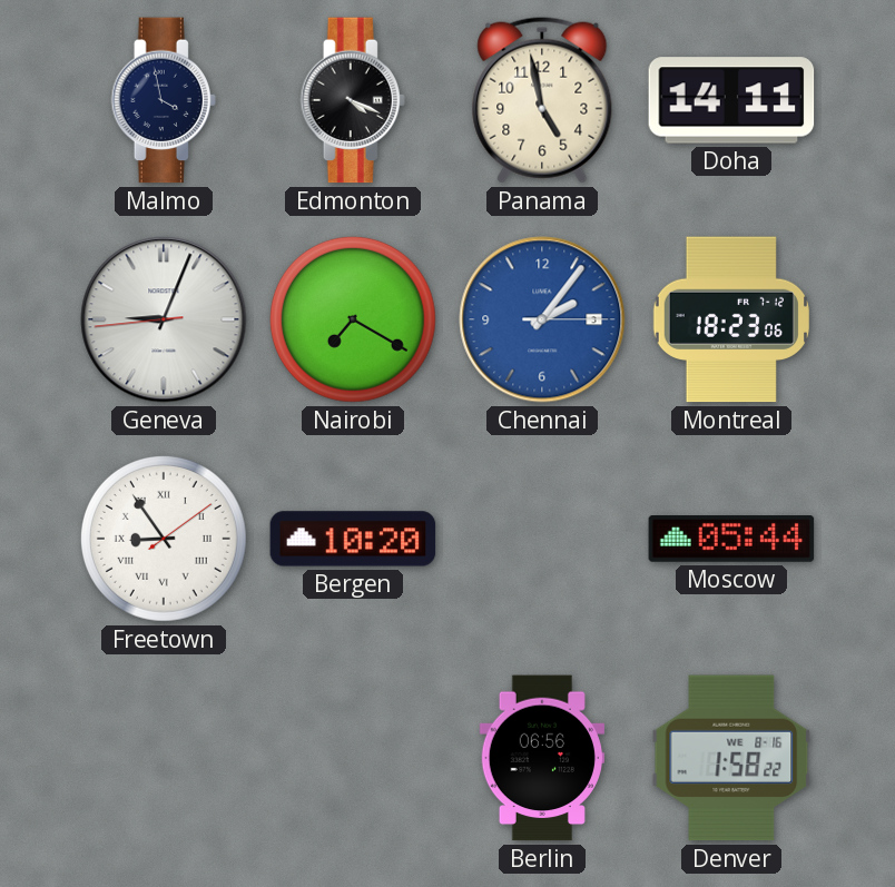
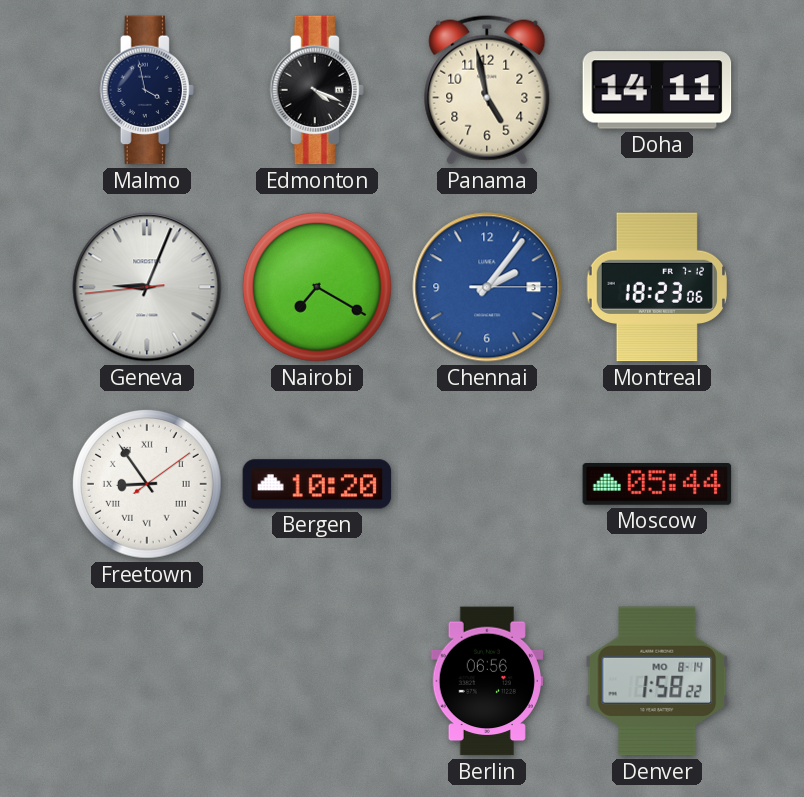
Denver date: WE 8-16 -> MO 8-14
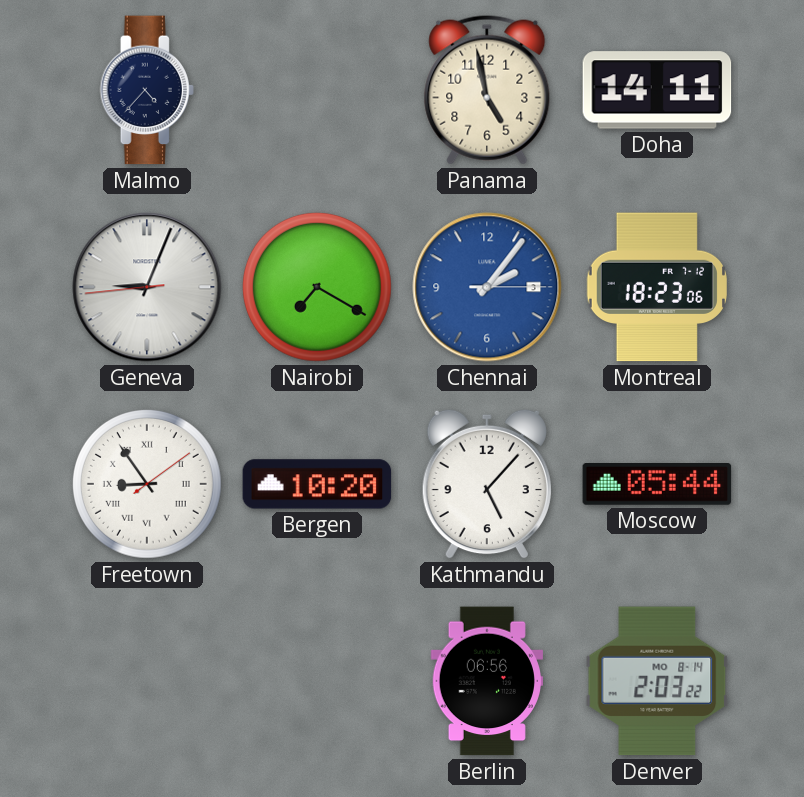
Malmo: 3:58 -> 4:37
Edmonton: 4:19 -> none
Kathmandu: none -> 5:07
Denver: 1:58 -> 2:03
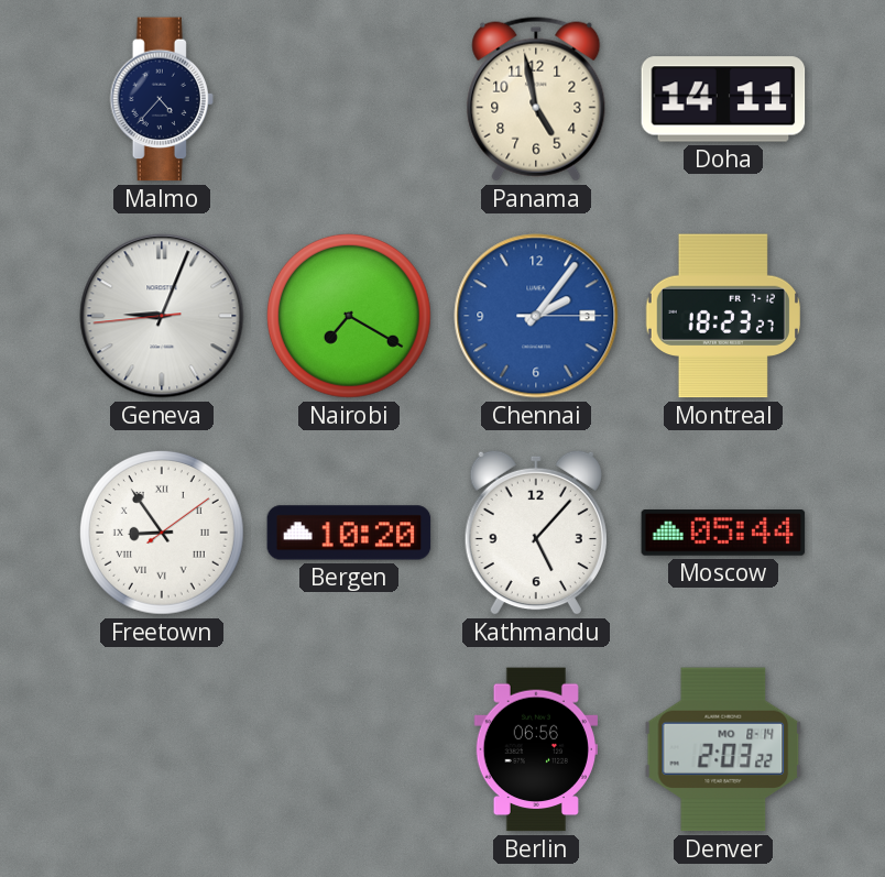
Montreal: 18:23:06 -> 18:23:27
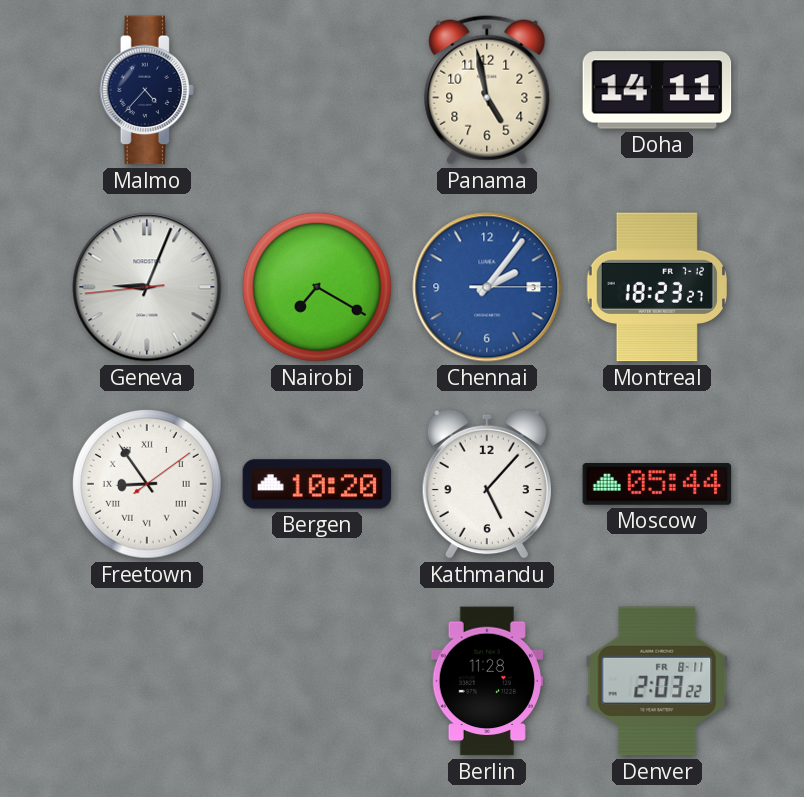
Berlin: 06:56 -> 11:28
Denver date: MO 8-14 -> FR 8-11
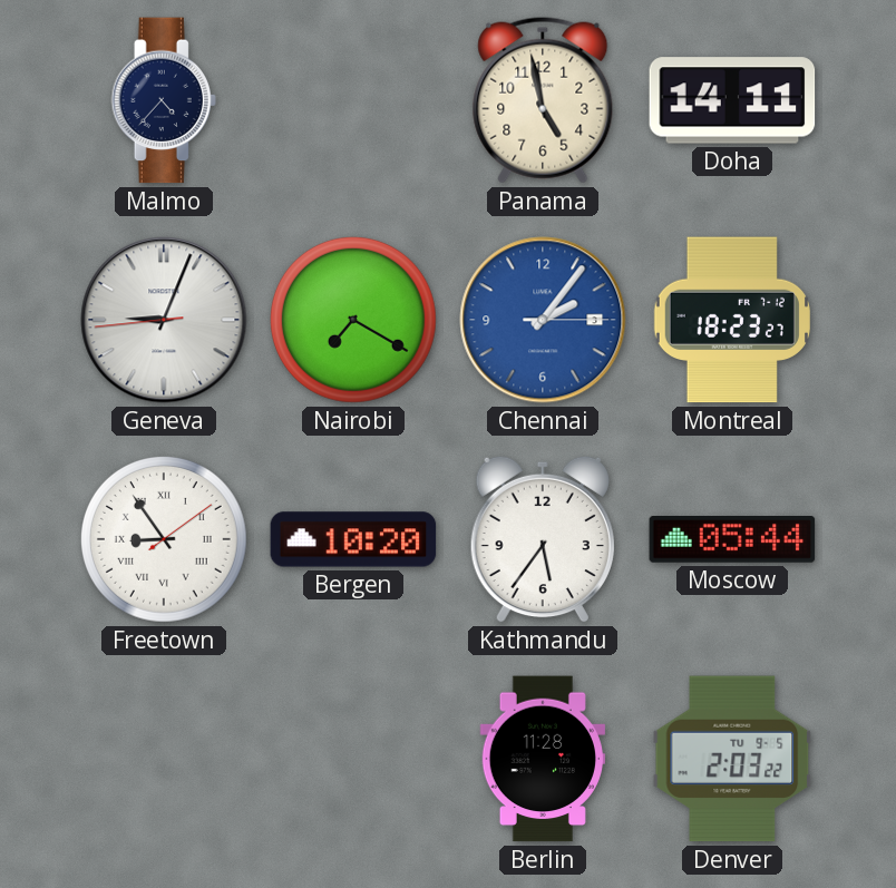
Kathmandu: 5:07 -> 5:36
Denver date: FR 8-11 -> TU 9-5
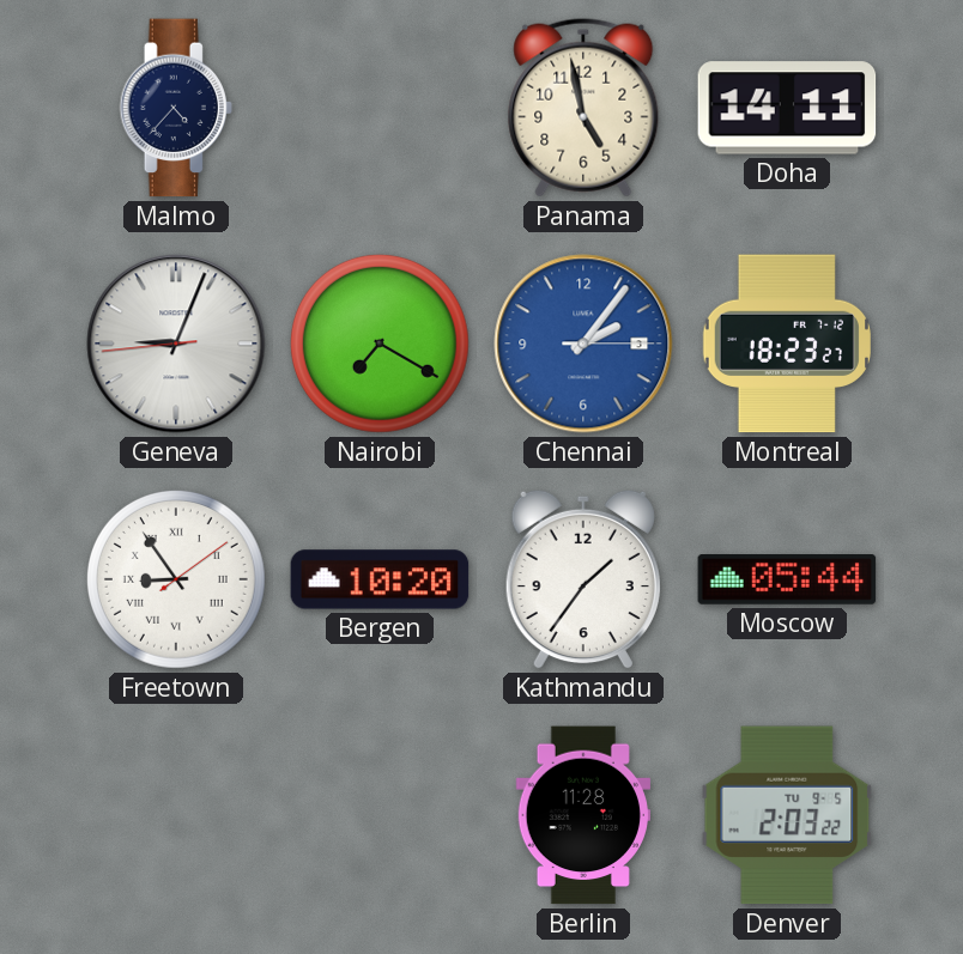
Kathmandu: 5:36 -> 1:36
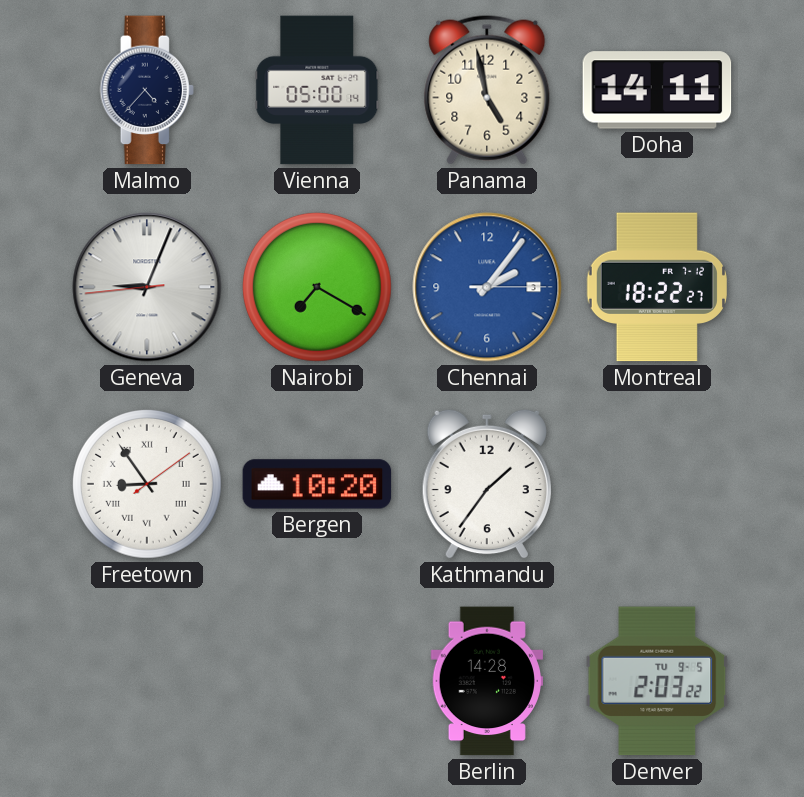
Vienna: none -> 05:00
Montreal: 18:23 -> 18:22
Moscow: 05:44 -> none
Berlin: 11:28 -> 14:28
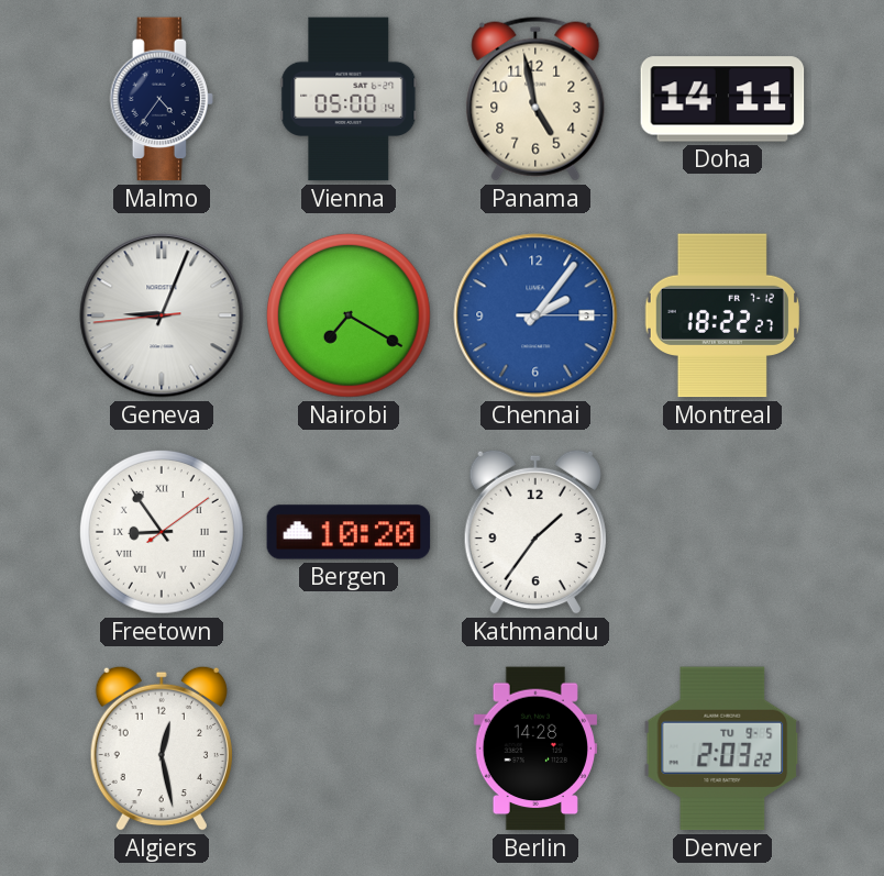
Malmo: 4:37 -> 4:36
Algiers: none -> 12:28
